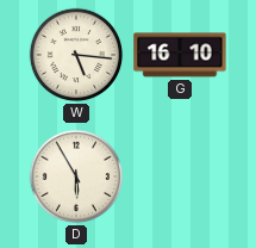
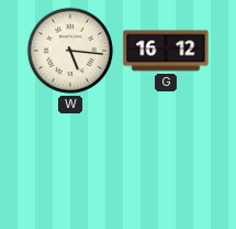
G: 16:10 -> 16:12
D: 5:55 -> none
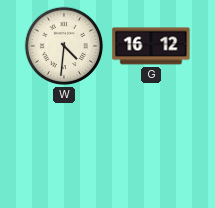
W: 5:16 -> 4:31
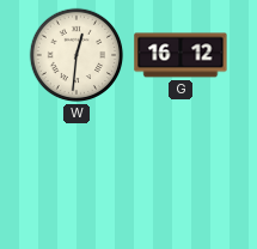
W: 4:31 -> 12:31
